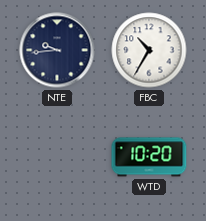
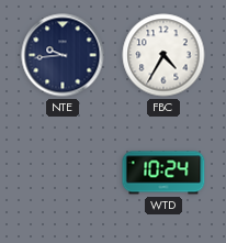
FBC: 10:35 -> 4:35
WTD: 10:20 -> 10:24
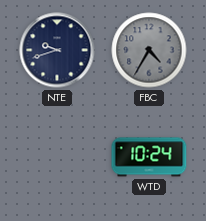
NTE: 9:44 -> 9:42
FBC dial: white -> grey
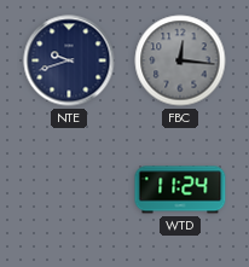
FBC: 4:35 -> 12:16
WTD: 10:24 -> 11:24
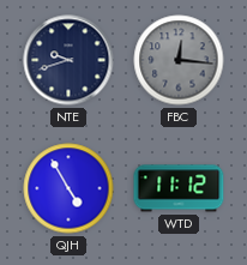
QJH: none -> 4:55
WTD: 11:24 -> 11:12
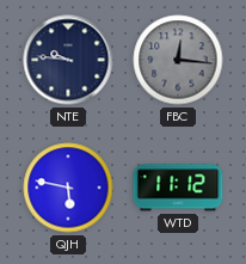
NTE: 9:42 -> 9:46
QJH: 4:55 -> 5:47
